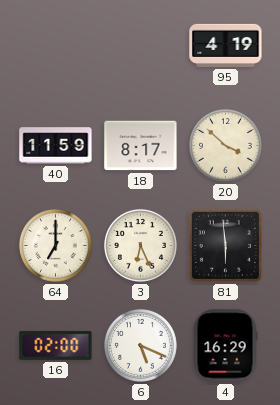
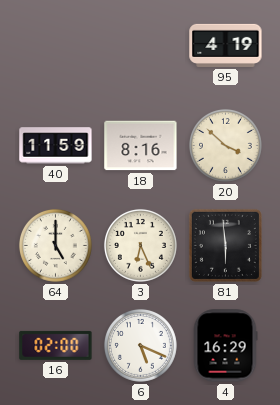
18: 8:17 -> 8:16
64: 7:00 -> 5:00
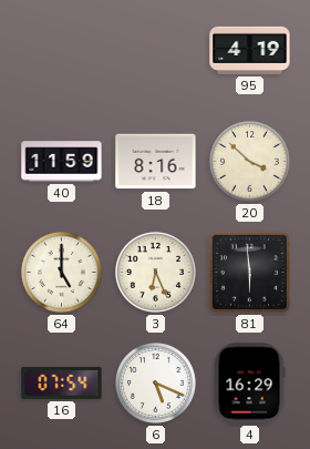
16: 02:00 -> 07:54
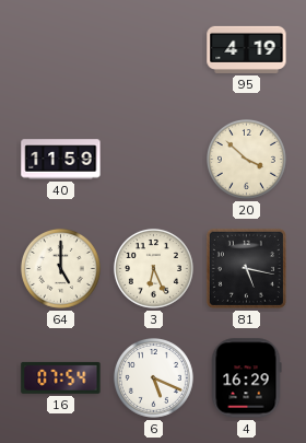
18: 8:16 -> none
81: 5:59 -> 5:17
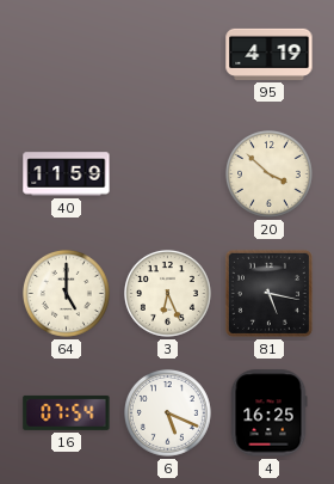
4: 16:29 -> 16:25
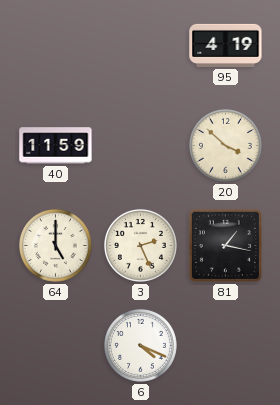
3: 6:26 -> 2:26
81: 5:17 -> 1:17
16: 07:54 -> none
6: 5:19 -> 4:19
4: 16:25 -> none
